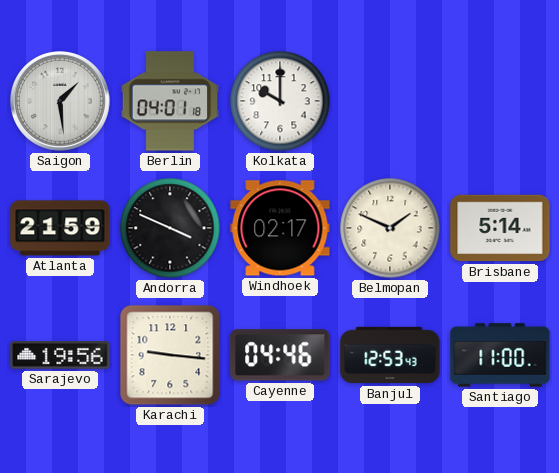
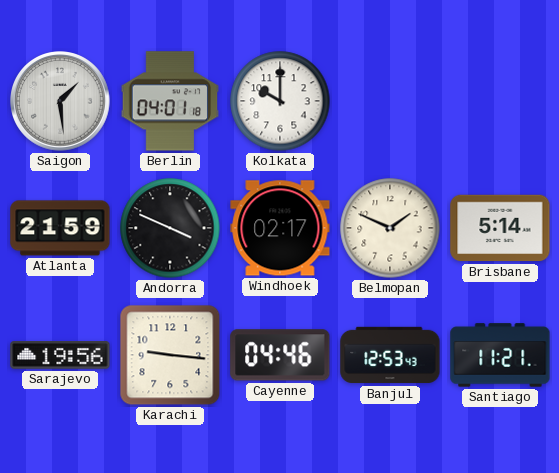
Santiago: 11:00 -> 11:21
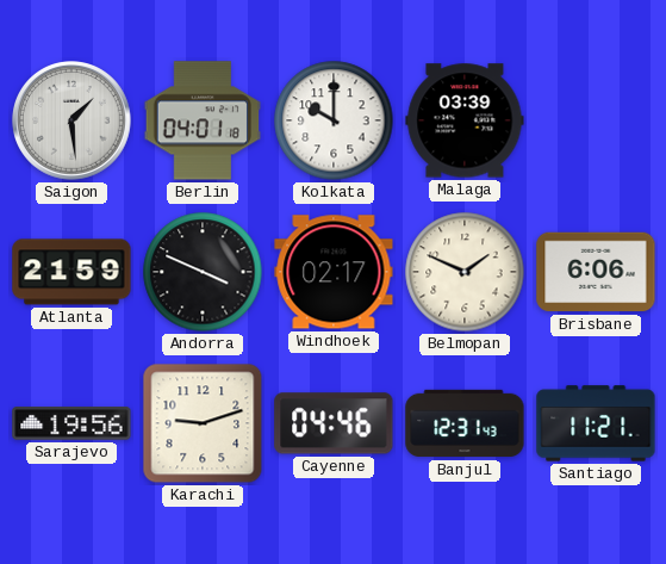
Malaga: none -> 03:39
Brisbane: 5:14 -> 6:06
Karachi: 9:16 -> 9:12
Banjul: 12:53 -> 12:31
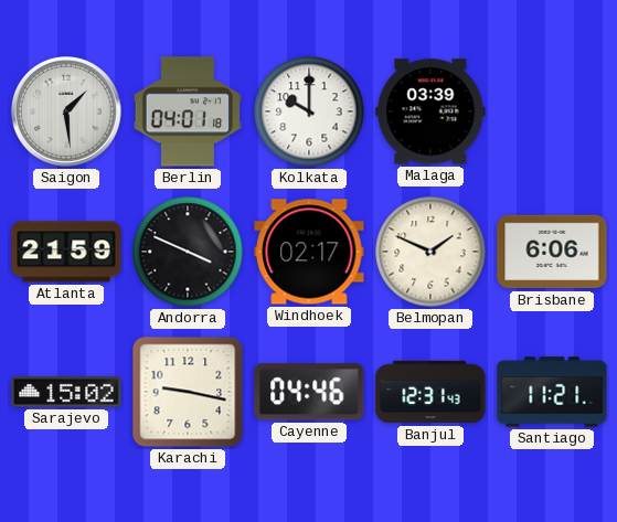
Sarajevo: 19:56 -> 15:02
Karachi: 9:12 -> 9:17
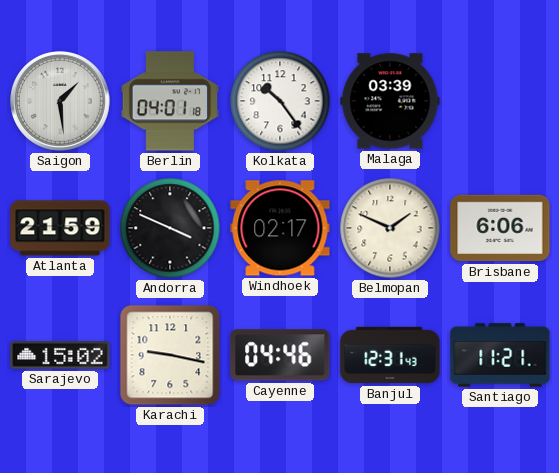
Kolkata: 10:00 -> 10:24
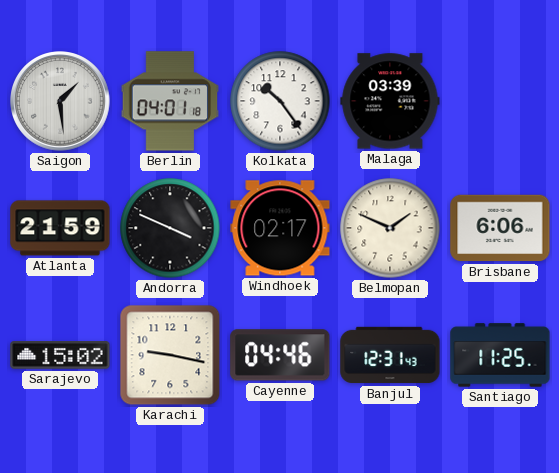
Santiago: 11:21 -> 11:25
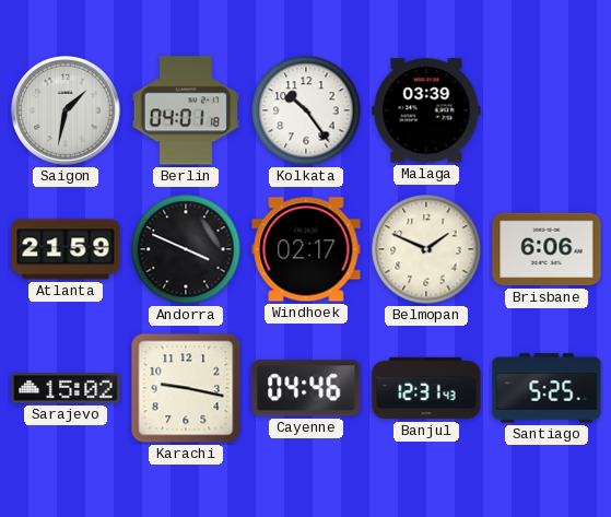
Saigon: 1:29 -> 1:32
Santiago: 11:25 -> 5:25
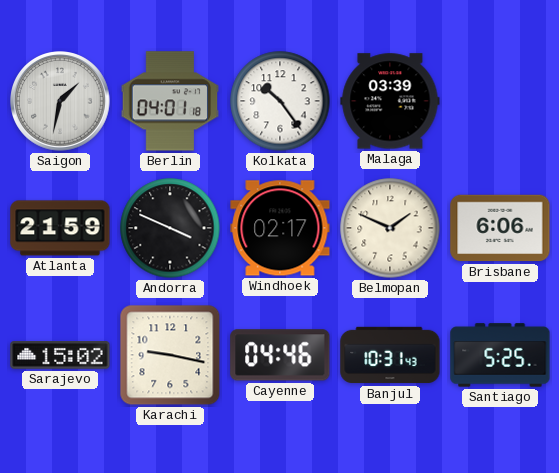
Banjul: 12:31 -> 10:31
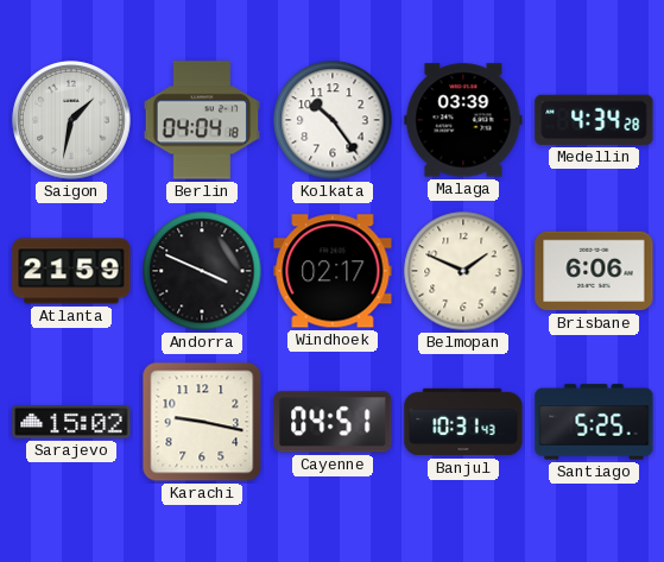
Berlin: 04:01 -> 04:04
Medellin: none -> 4:34
Cayenne: 04:46 -> 04:51
